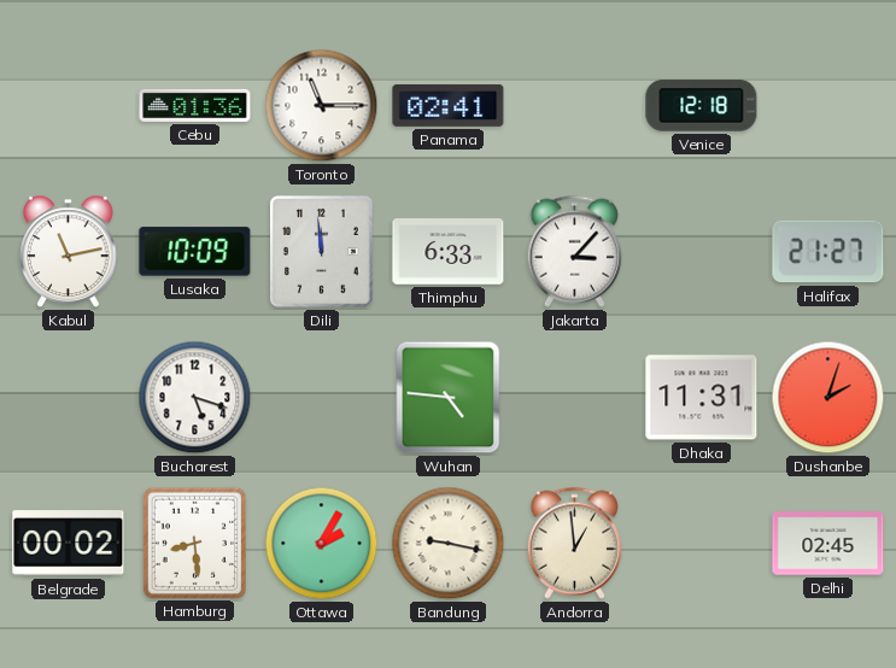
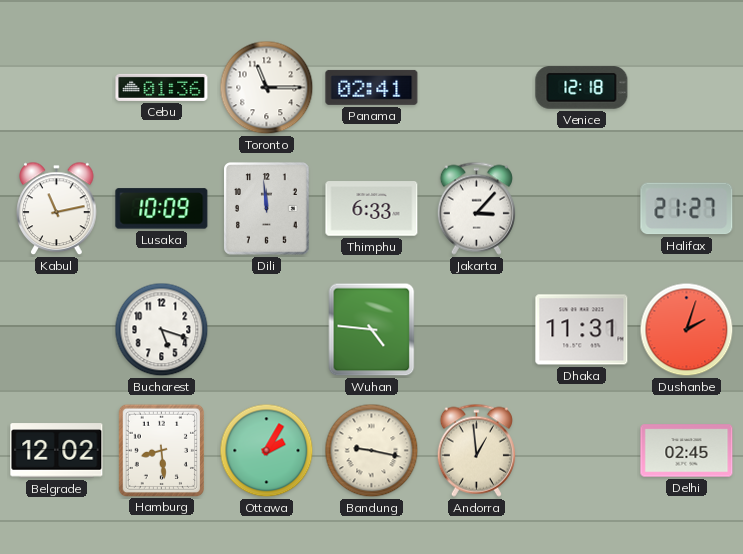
Belgrade: 00:02 -> 12:02
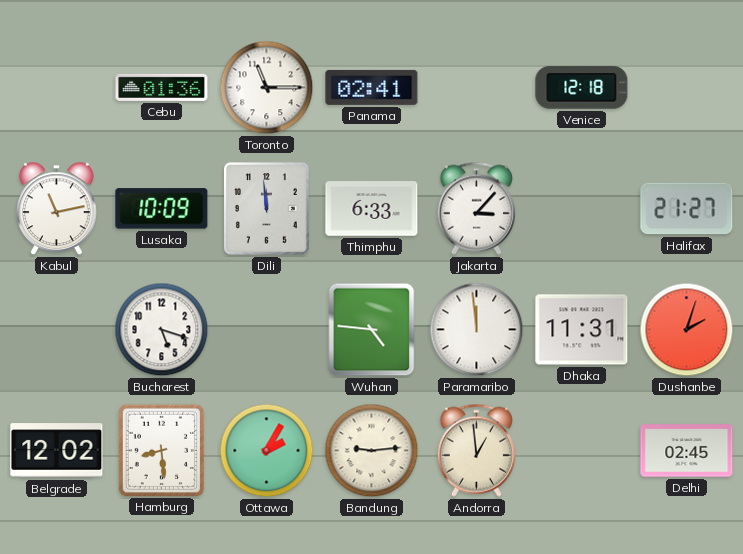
Paramaribo: none -> 11:59
Bandung: 9:17 -> 9:14
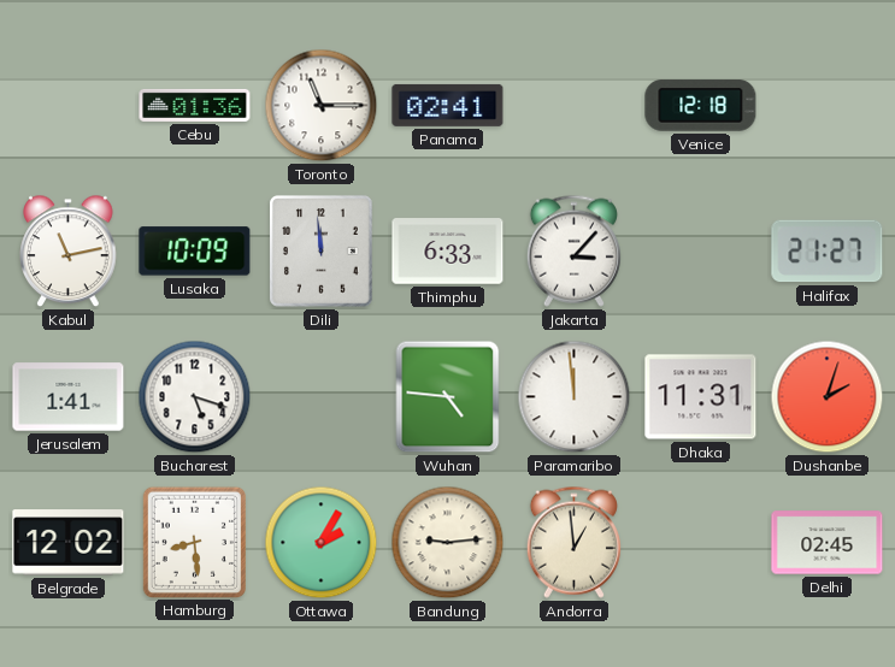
Jerusalem: none -> 1:41
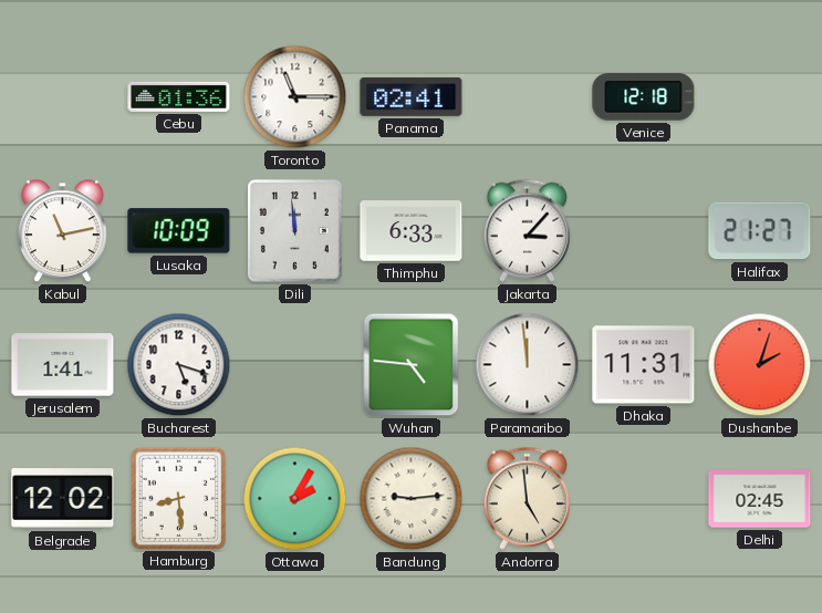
Andorra: 12:59 -> 4:59
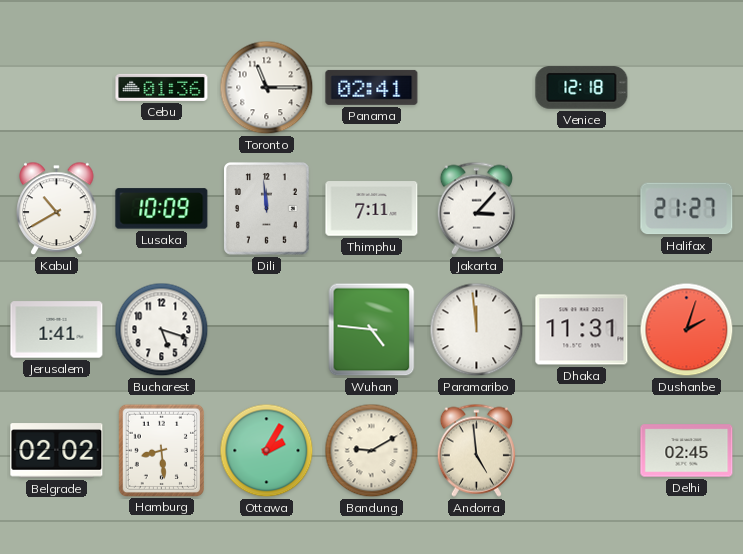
Kabul: 11:13 -> 10:40
Thimphu: 6:33 -> 7:11
Belgrade: 12:02 -> 02:02
Bandung: 9:14 -> 9:10
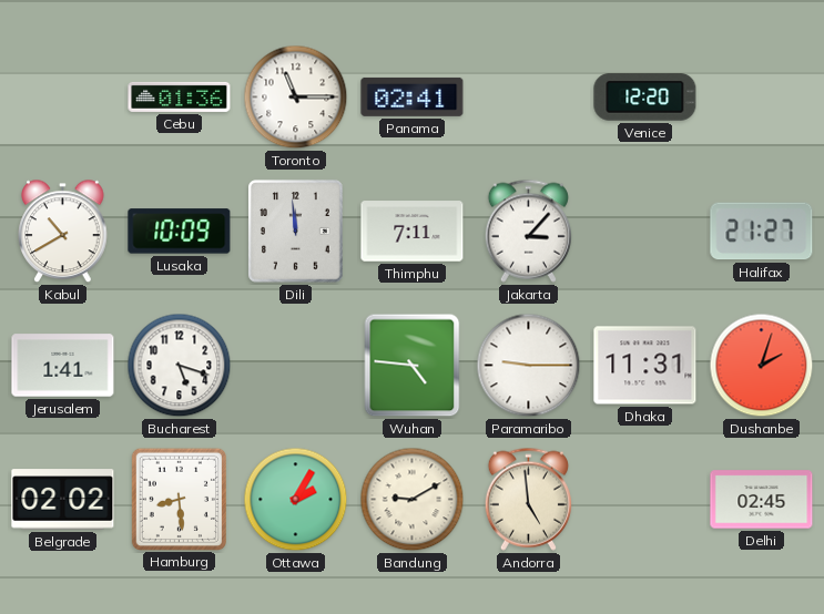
Venice: 12:18 -> 12:20
Paramaribo: 11:59 -> 9:15
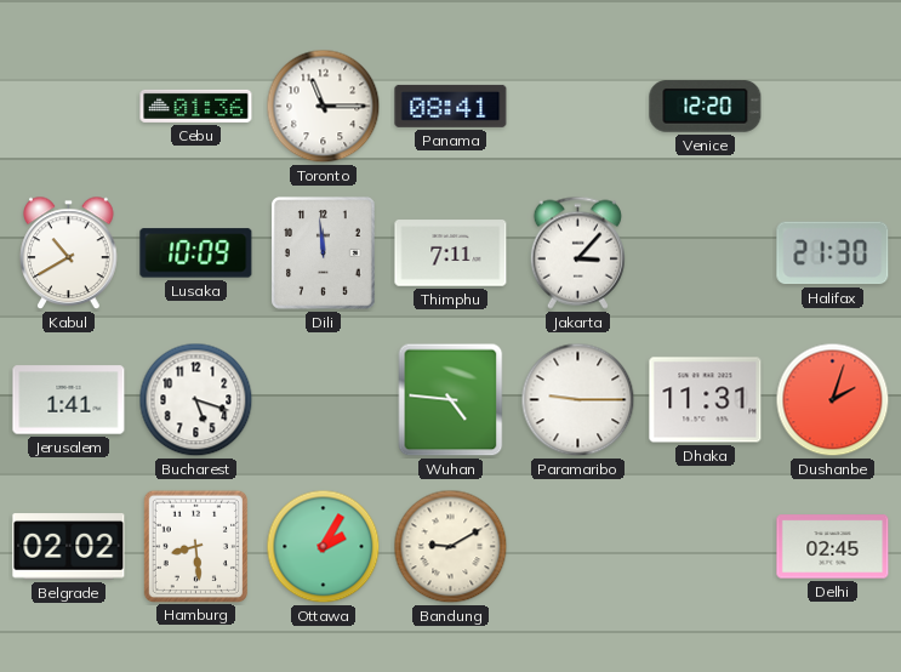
Panama: 02:41 -> 08:41
Halifax: 21:27 -> 21:30
Andorra: 4:59 -> none
